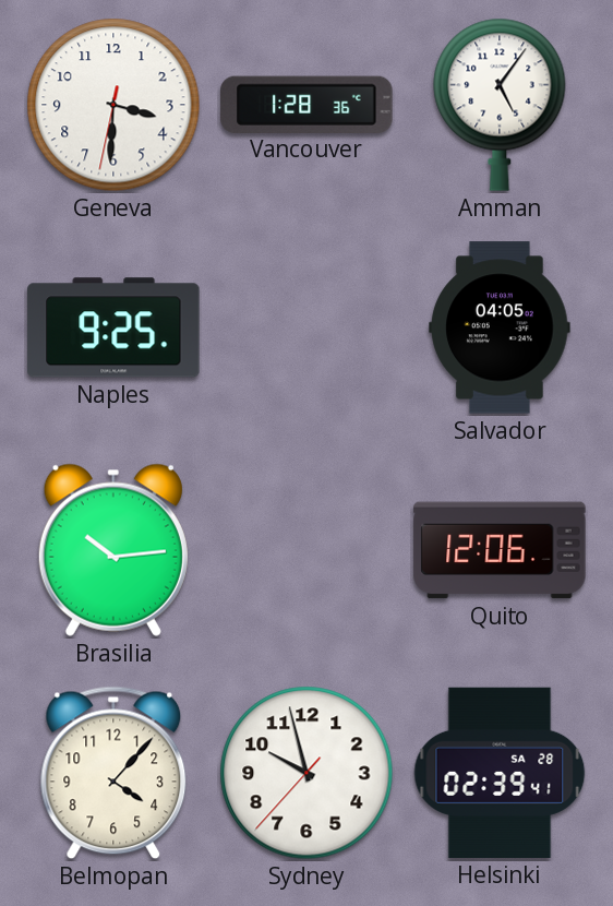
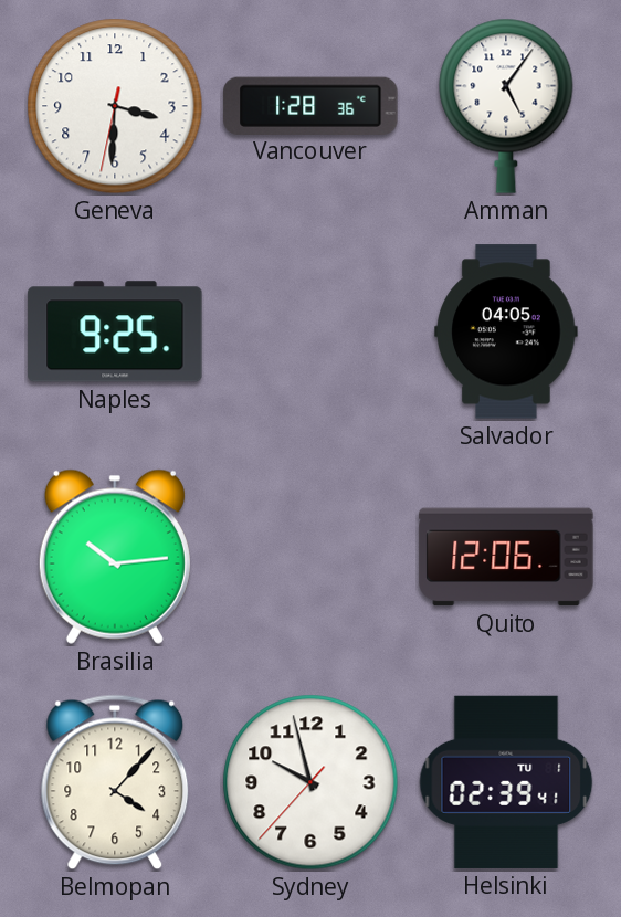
Helsinki date: SA 28 -> TU 1
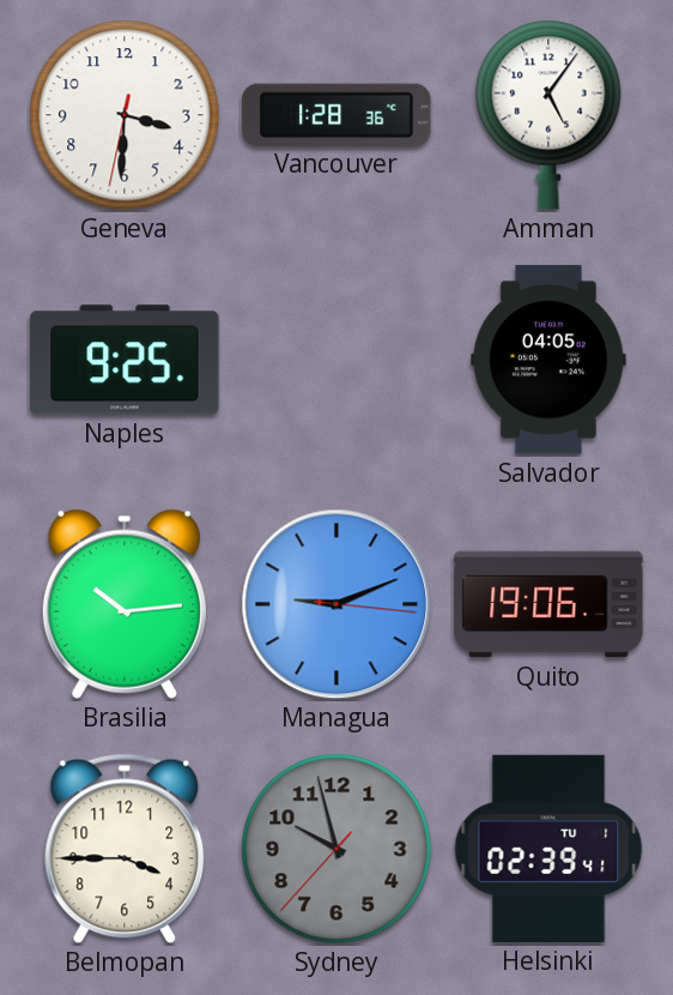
Managua: none -> 9:11
Quito: 12:06 -> 19:06
Belmopan: 4:07 -> 3:45
Sydney dial: white -> grey
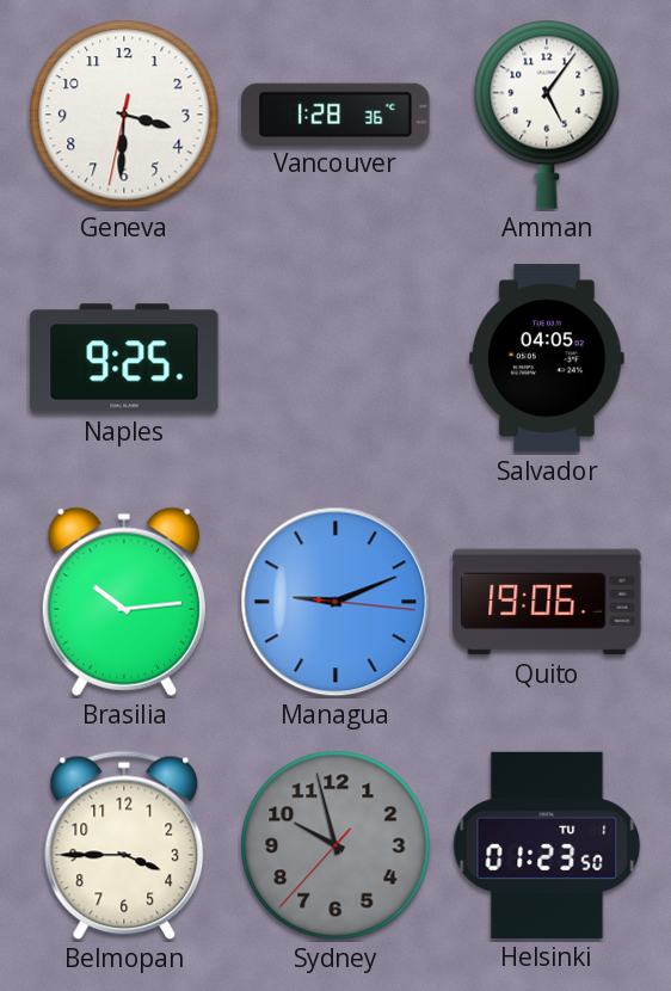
Helsinki: 02:39 -> 01:23
